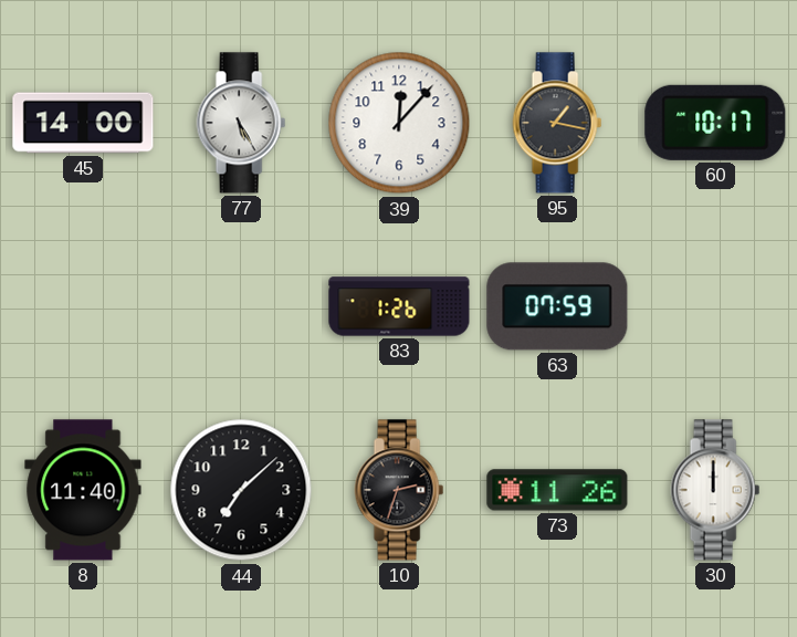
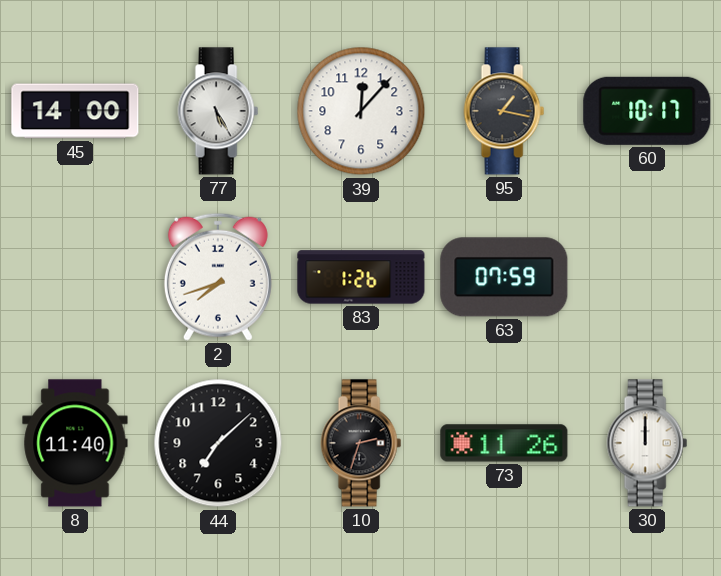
2: none -> 7:42
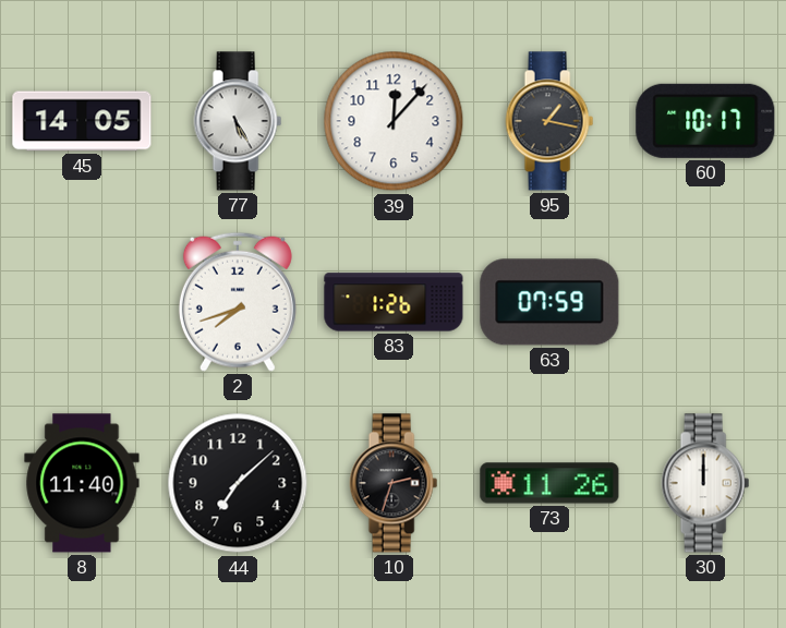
45: 14:00 -> 14:05
